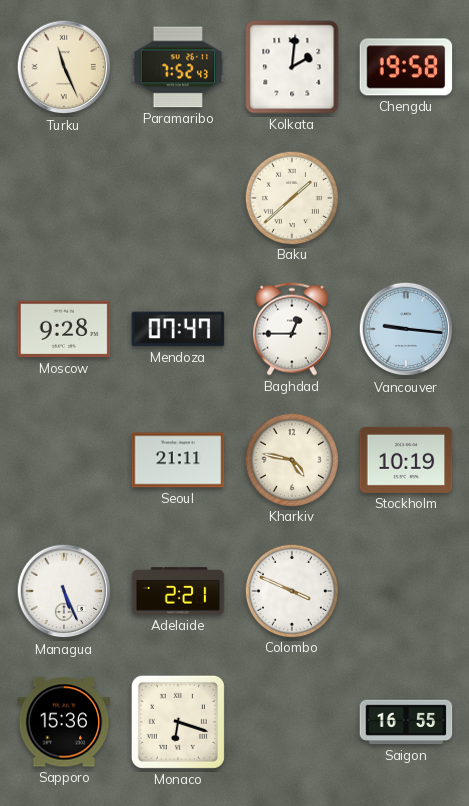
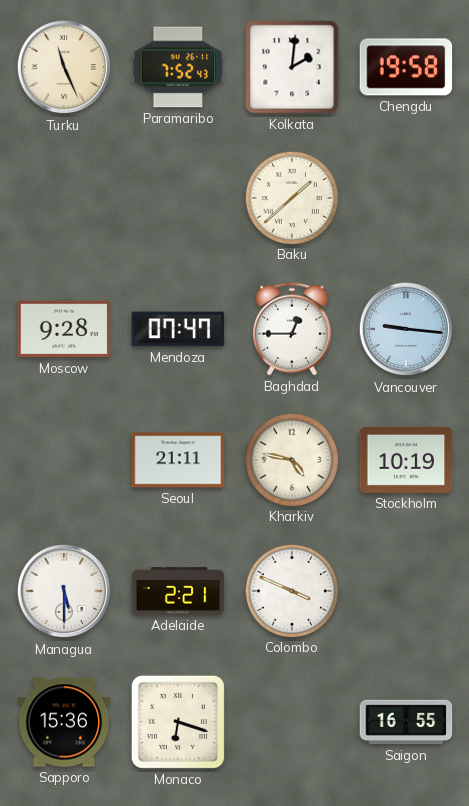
Managua: 5:26 -> 5:30
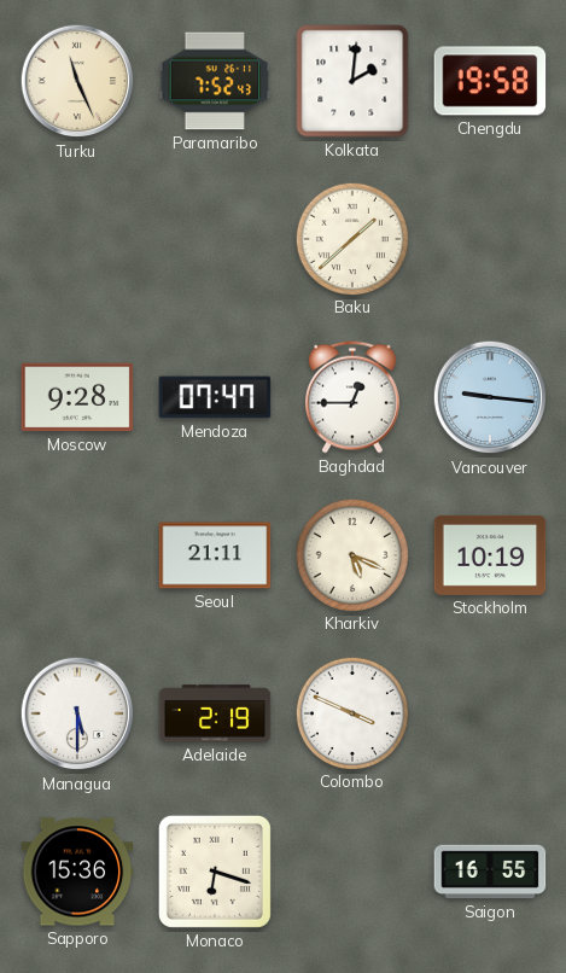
Kharkiv: 4:47 -> 5:19
Adelaide: 2:21 -> 2:19
